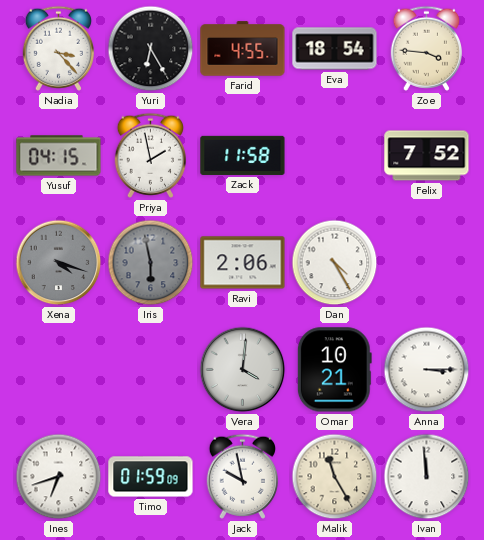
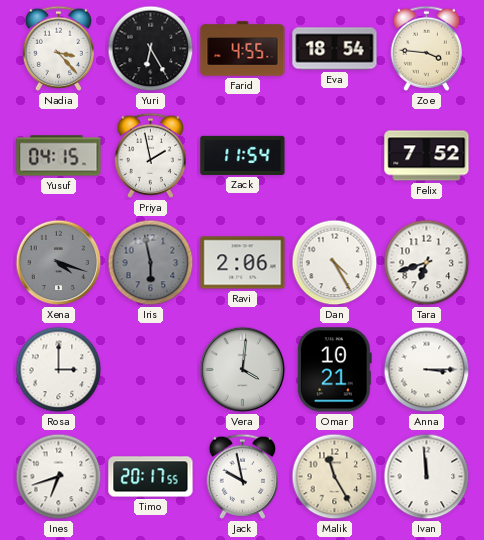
Zack: 11:58 -> 11:54
Tara: none -> 6:42
Rosa: none -> 3:00
Timo: 01:59 -> 20:17
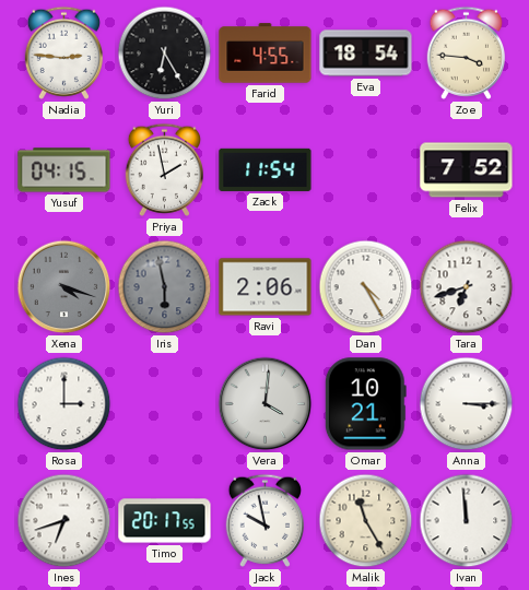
Nadia: 3:23 -> 2:46
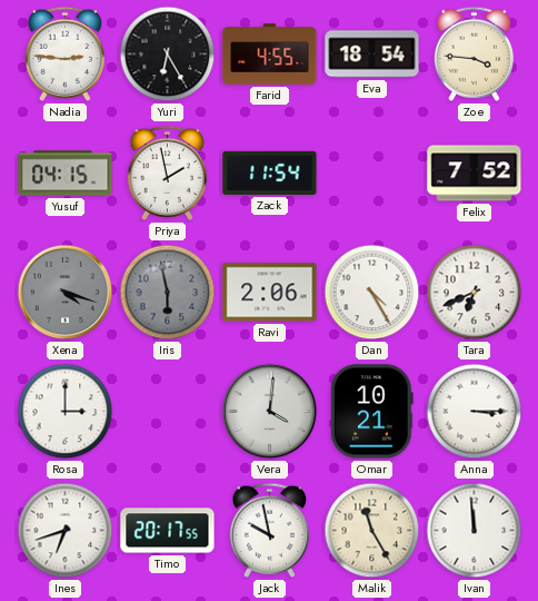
Tara: 6:42 -> 6:41
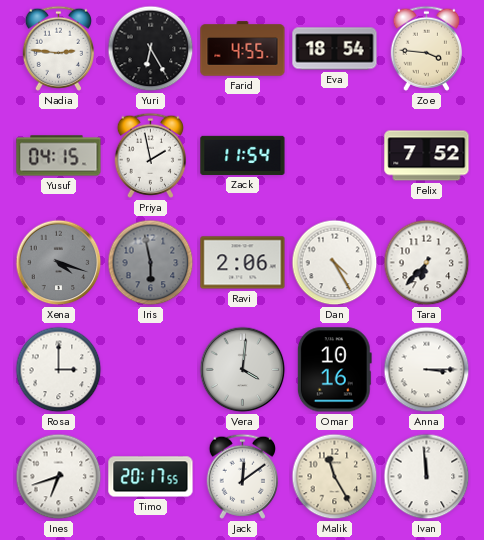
Tara: 6:41 -> 6:37
Omar: 10:21 -> 10:16
Jack: 9:58 -> 12:09
